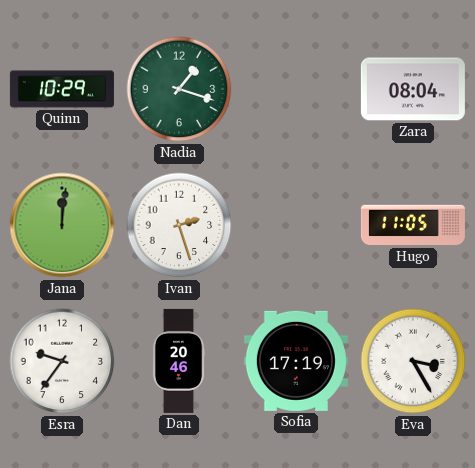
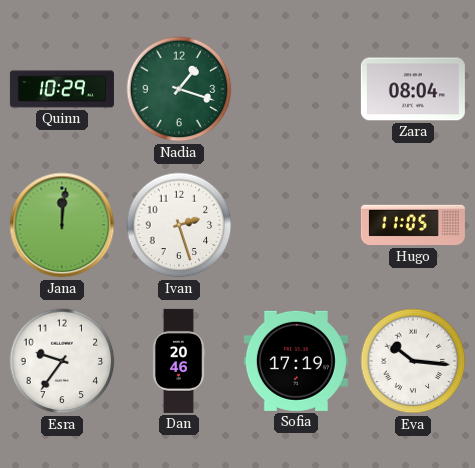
Eva: 3:25 -> 10:16
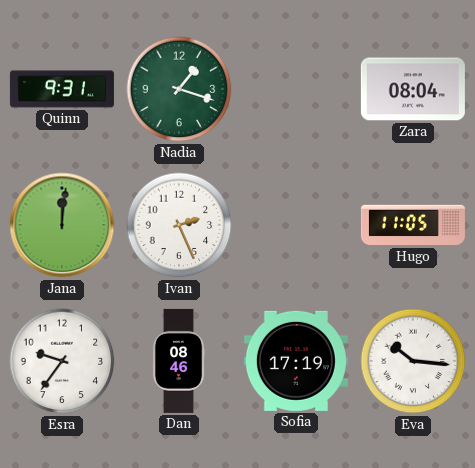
Quinn: 10:29 -> 9:31
Ivan: 2:27 -> 2:26
Dan: 20:46 -> 08:46
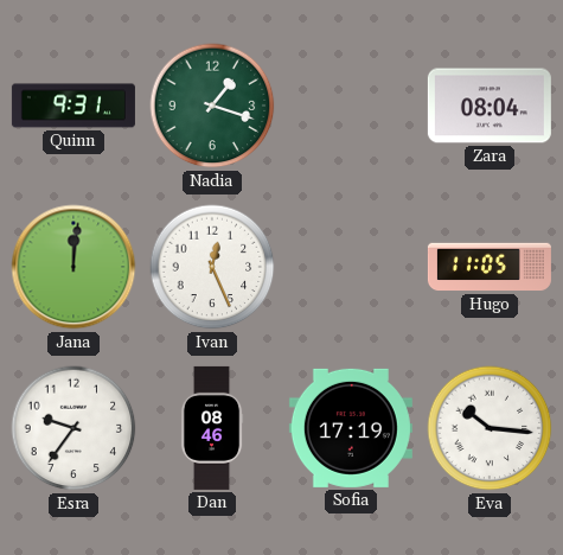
Ivan: 2:26 -> 12:26
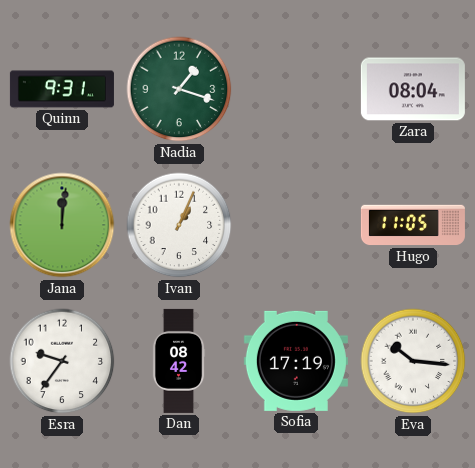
Ivan: 12:26 -> 1:04
Dan: 08:46 -> 08:42
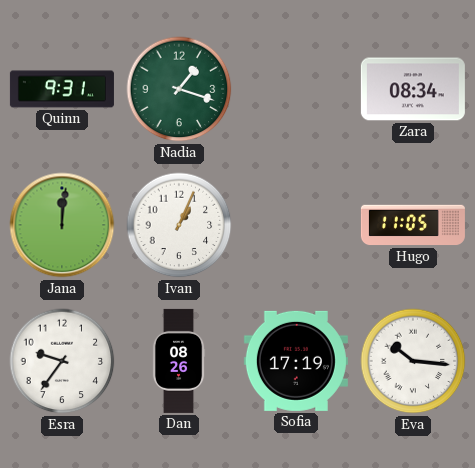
Zara: 08:04 -> 08:34
Dan: 08:42 -> 08:26
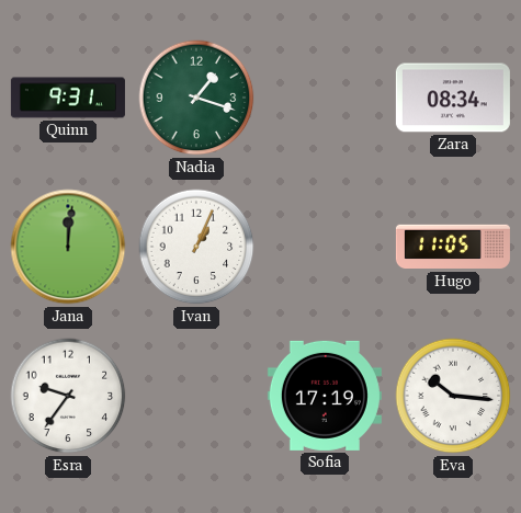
Dan: 08:26 -> none
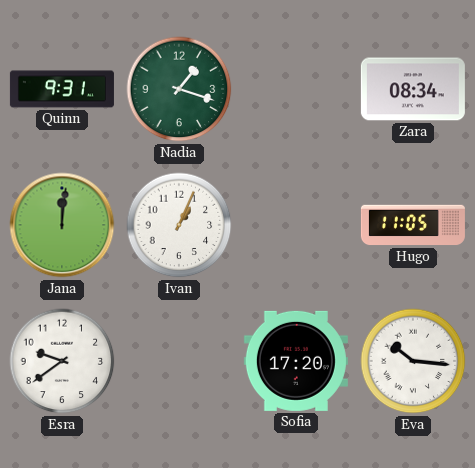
Esra: 9:36 -> 9:39
Sofia: 17:19 -> 17:20
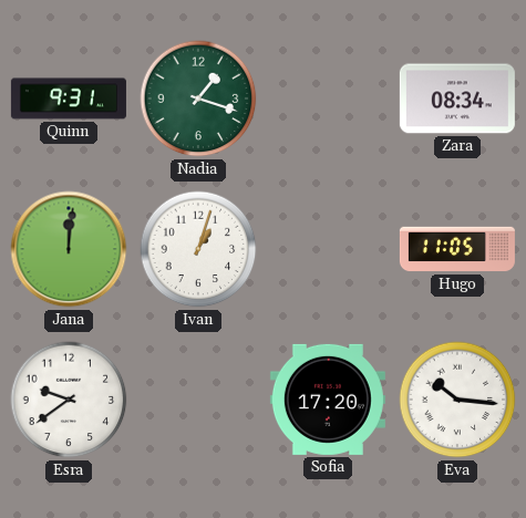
Ivan: 1:04 -> 1:03
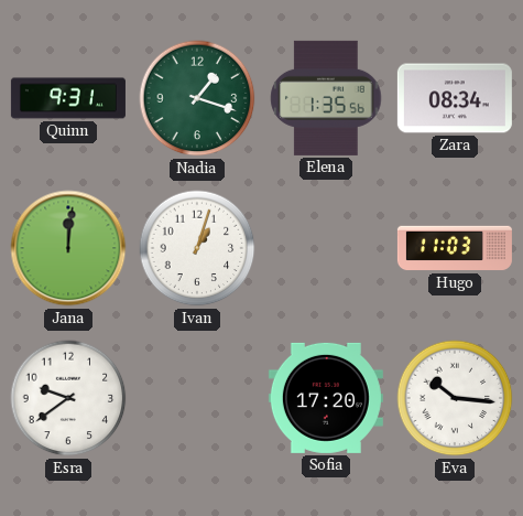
Elena: none -> 1:35
Hugo: 11:05 -> 11:03
